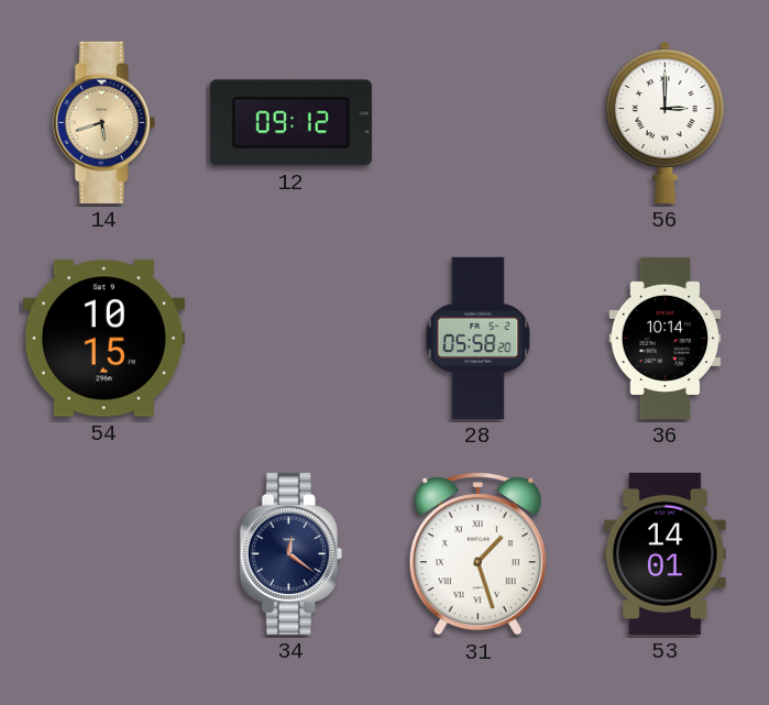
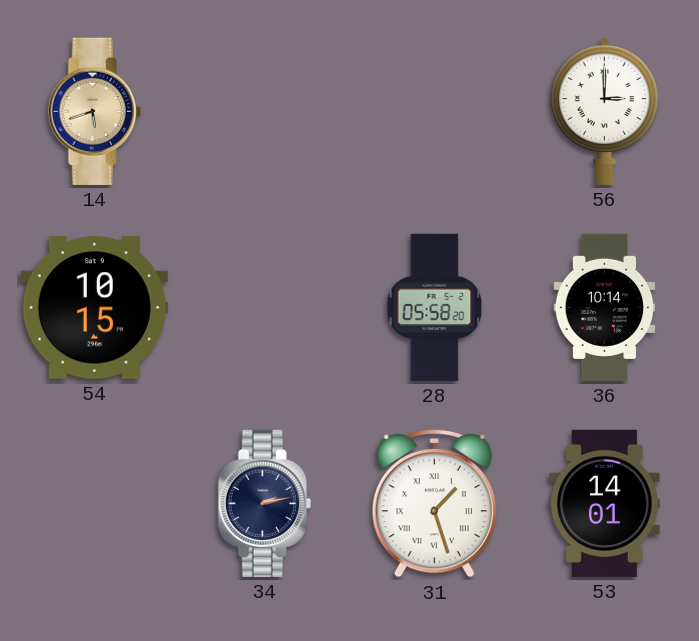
12: 09:12 -> none
34: 12:21 -> 2:13
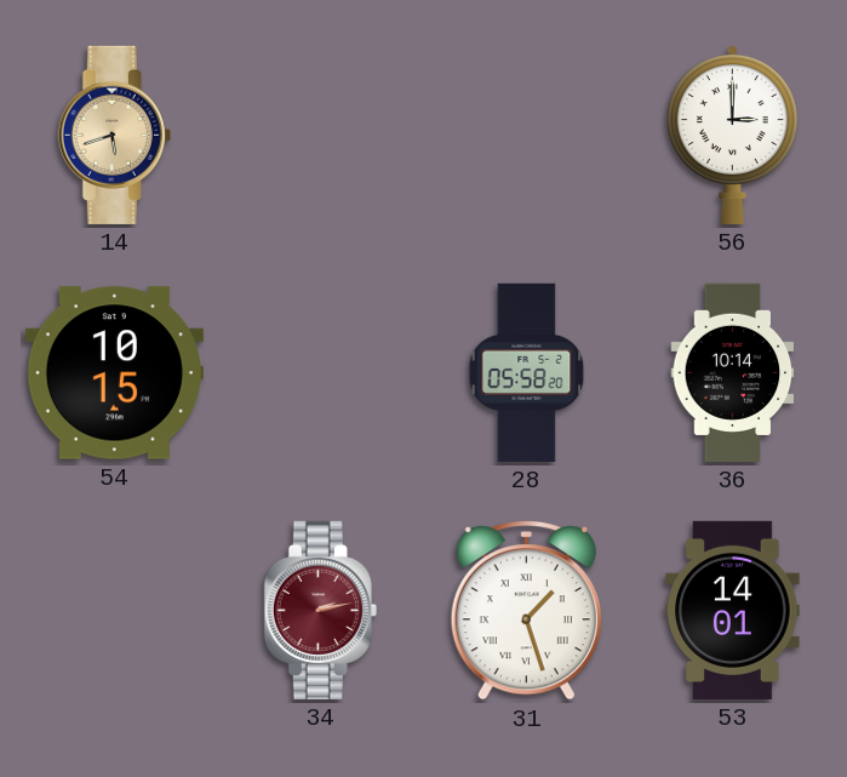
34 dial: navy -> burgundy
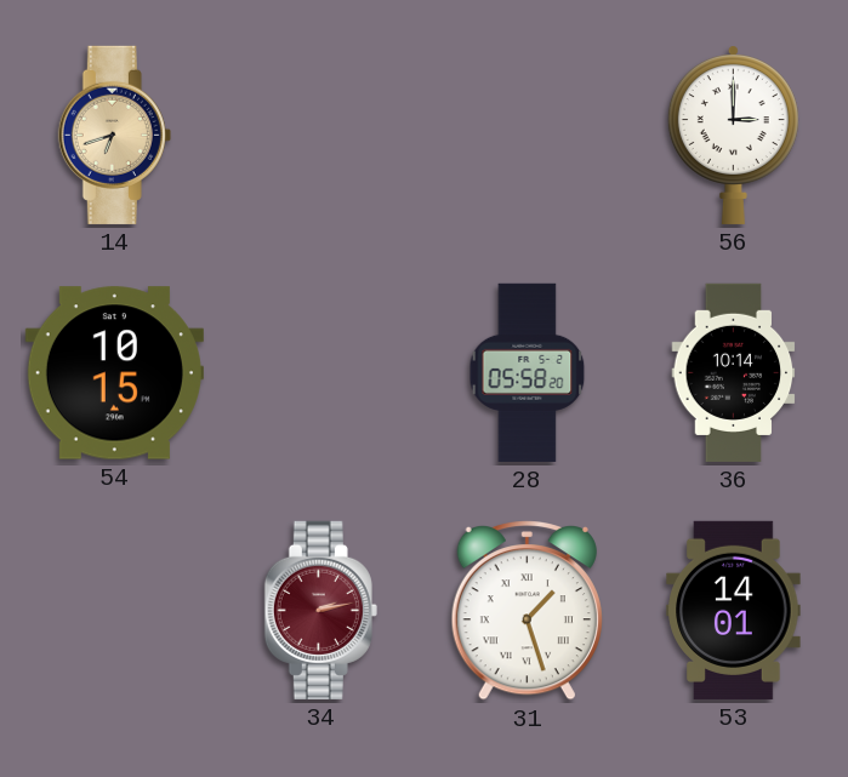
14: 5:42 -> 6:42
